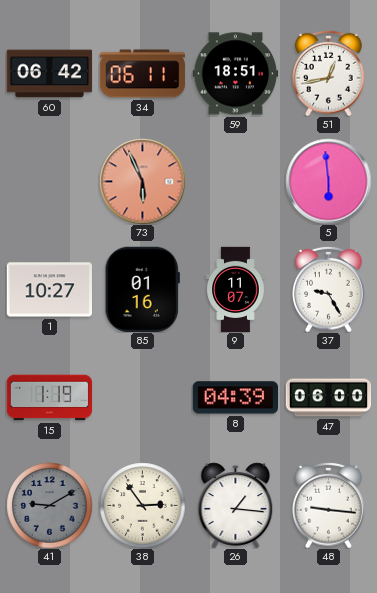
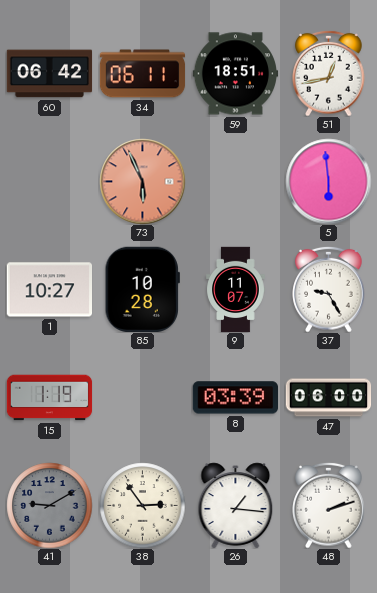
85: 01:16 -> 10:28
8: 04:39 -> 03:39
48: 9:16 -> 2:12
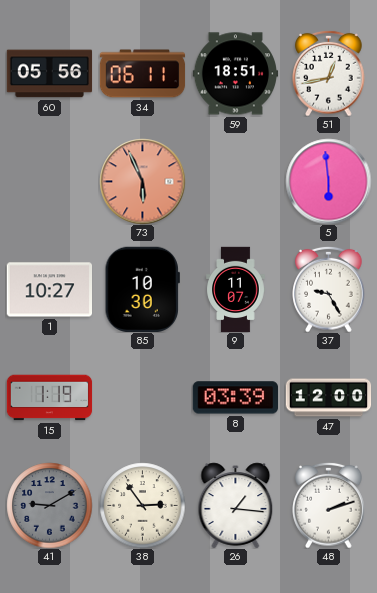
60: 06:42 -> 05:56
85: 10:28 -> 10:30
47: 06:00 -> 12:00
